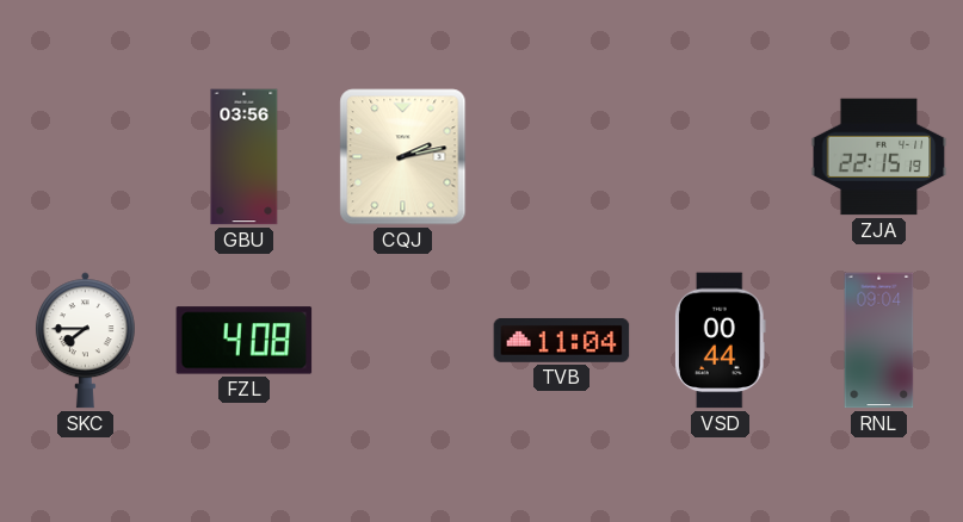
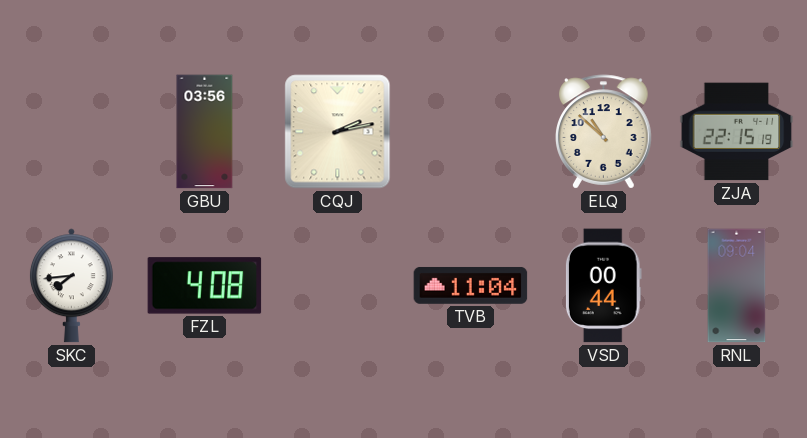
ELQ: none -> 10:52
SKC: 7:45 -> 7:44
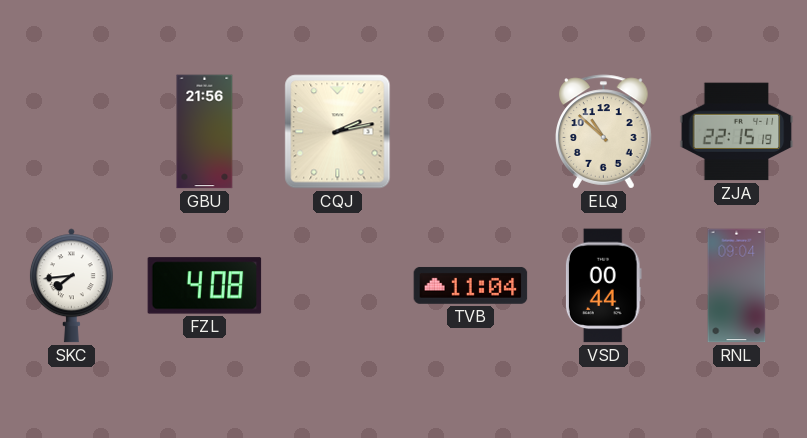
GBU: 03:56 -> 21:56
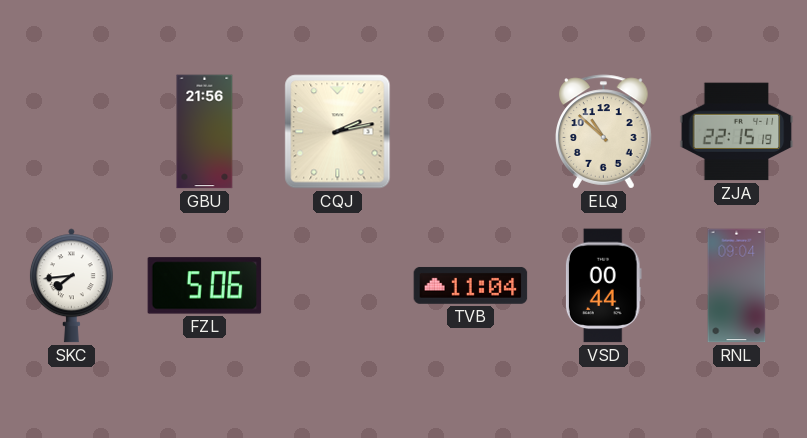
FZL: 4:08 -> 5:06
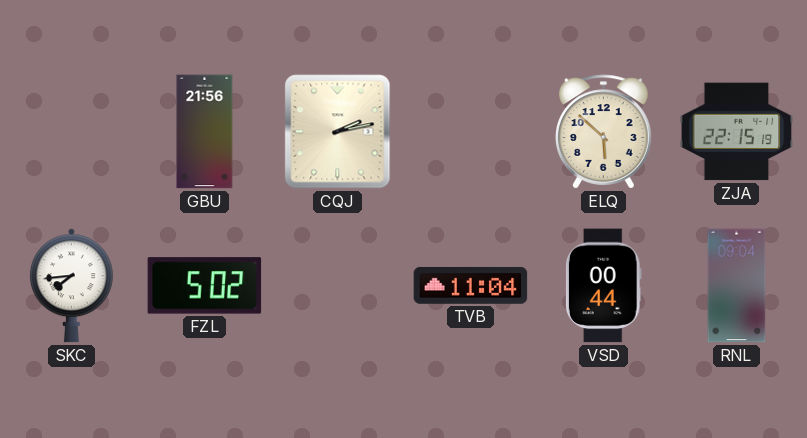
ELQ: 10:52 -> 5:52
FZL: 5:06 -> 5:02
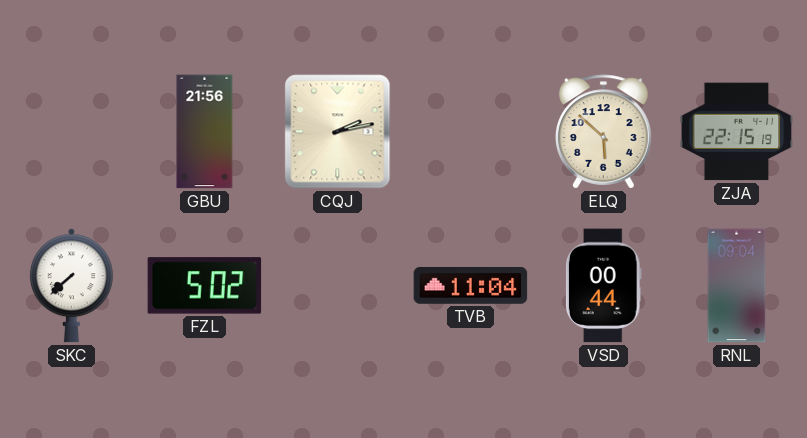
SKC: 7:44 -> 7:38
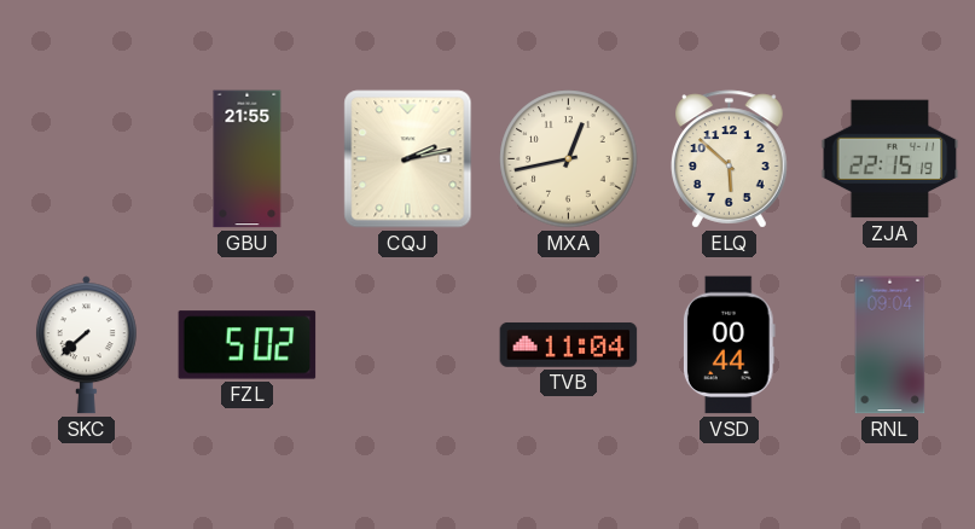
GBU: 21:56 -> 21:55
MXA: none -> 12:43
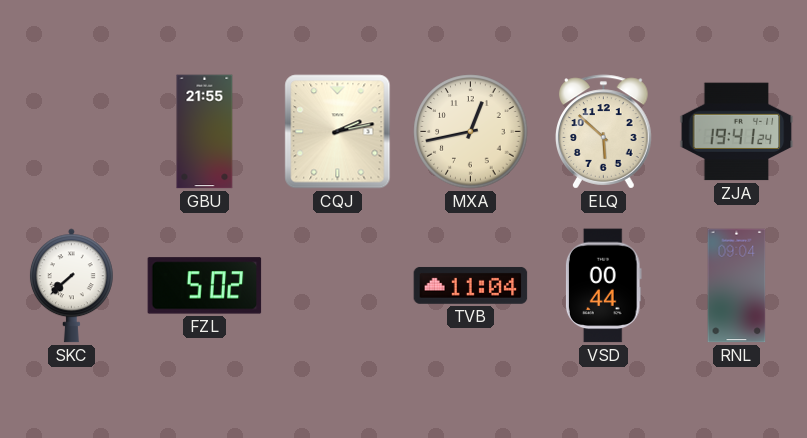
ZJA: 22:15 -> 19:41
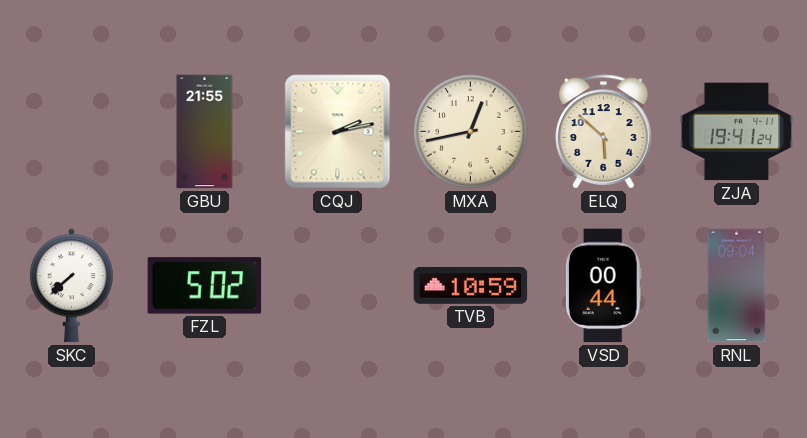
TVB: 11:04 -> 10:59
